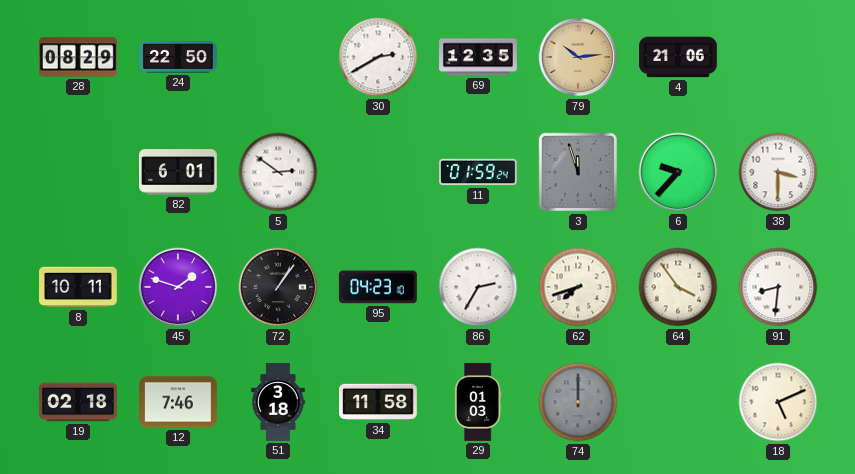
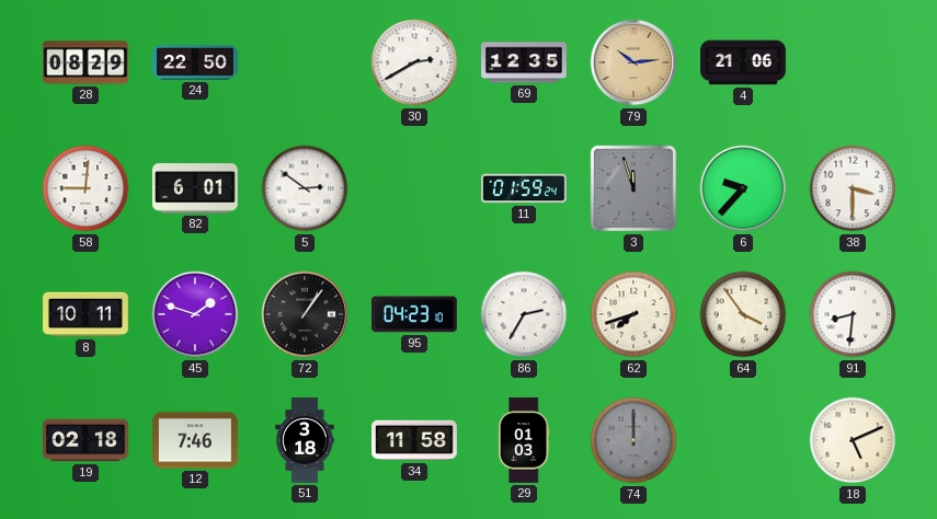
58: none -> 9:01
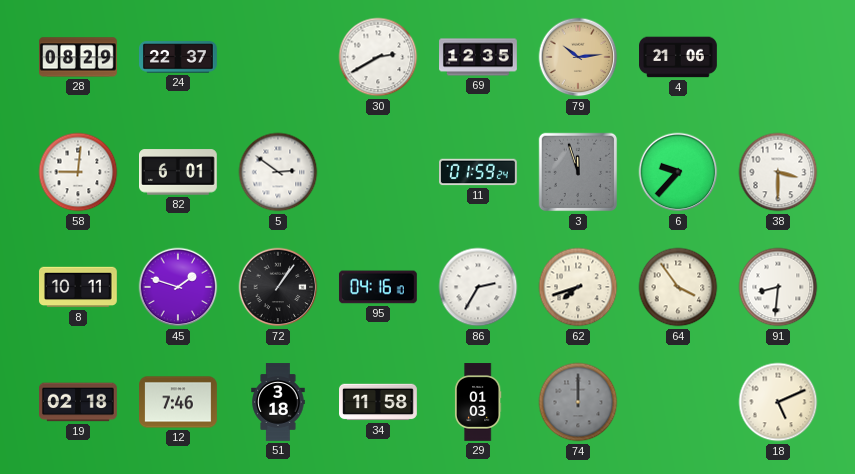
24: 22:50 -> 22:37
95: 04:23 -> 04:16
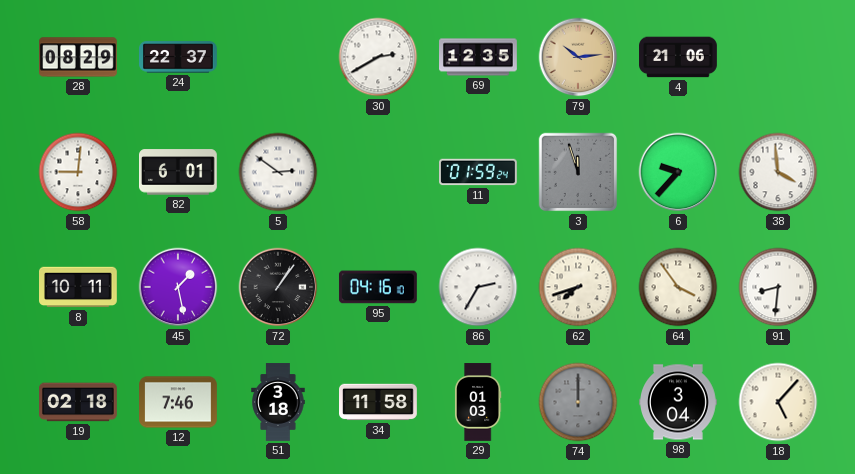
38: 3:30 -> 3:59
45: 1:48 -> 1:28
98: none -> 3:04
18: 5:11 -> 5:07
